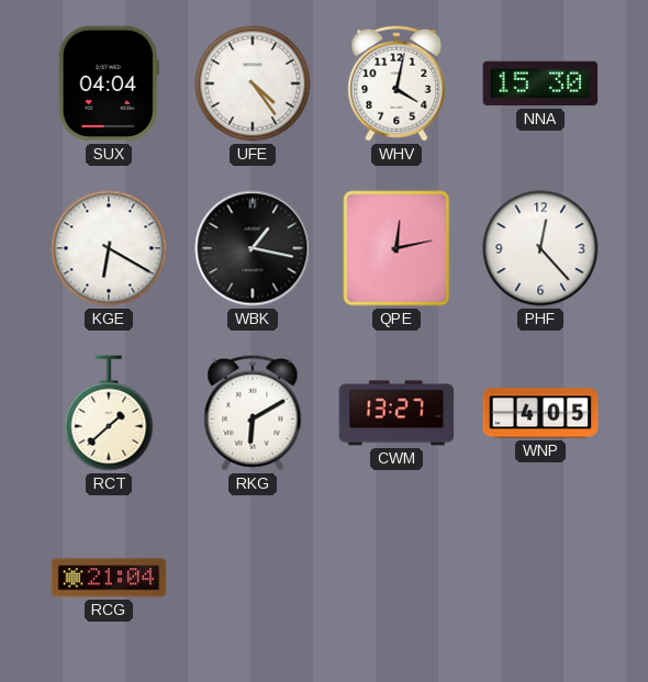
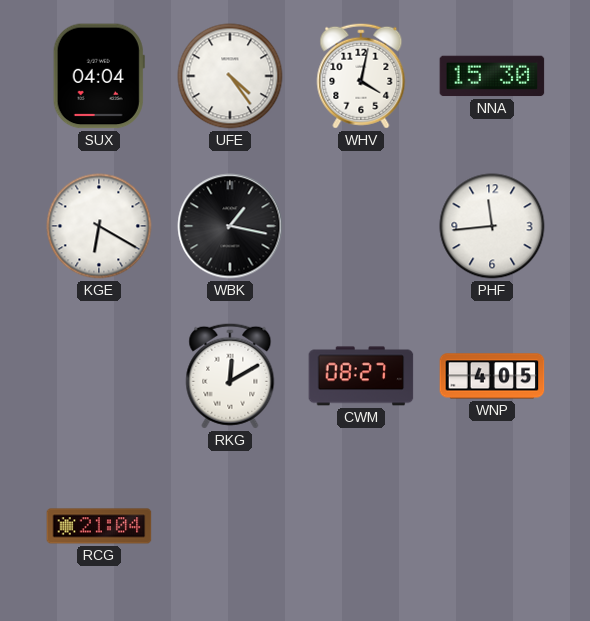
QPE: 12:13 -> none
PHF: 12:23 -> 11:44
RCT: 1:38 -> none
RKG: 6:10 -> 12:10
CWM: 13:27 -> 08:27
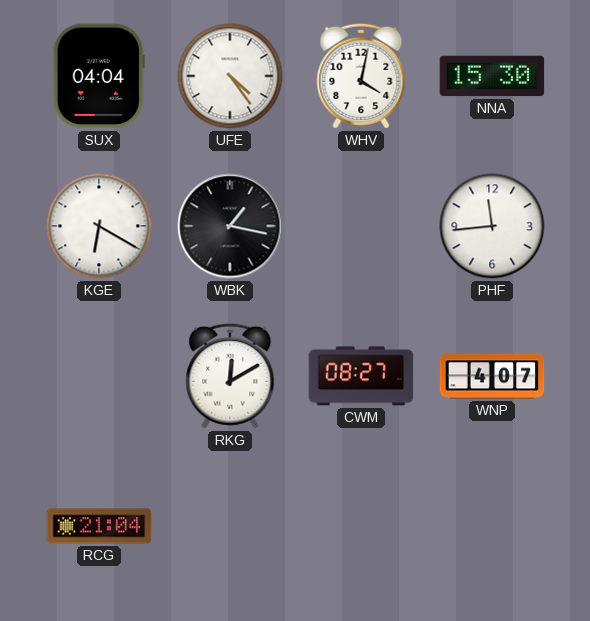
WNP: 4:05 -> 4:07
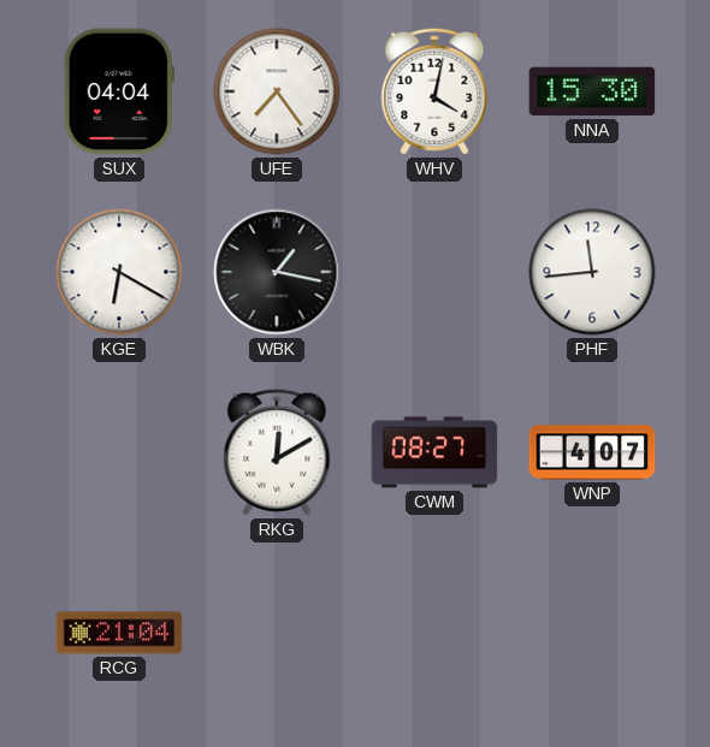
UFE: 4:24 -> 7:24
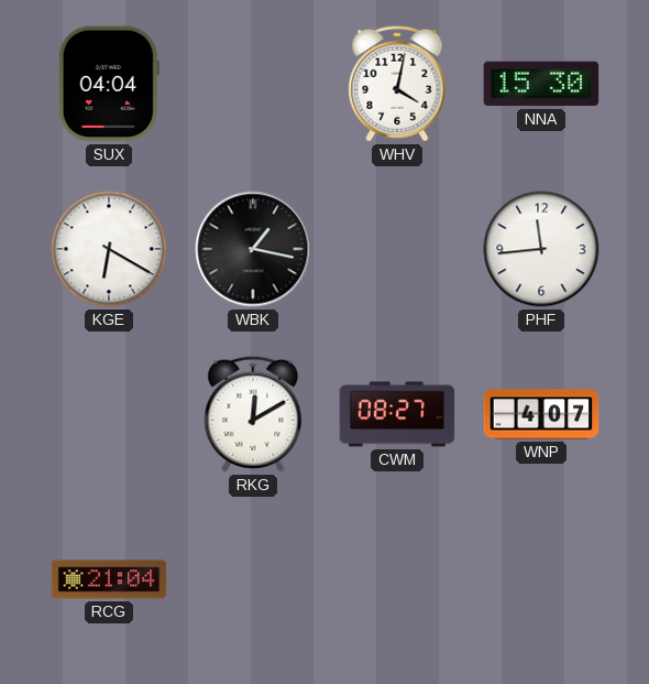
UFE: 7:24 -> none
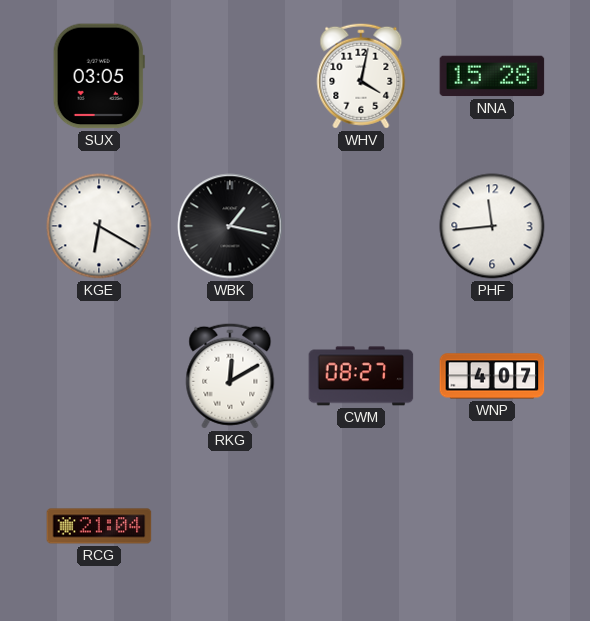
SUX: 04:04 -> 03:05
NNA: 15:30 -> 15:28
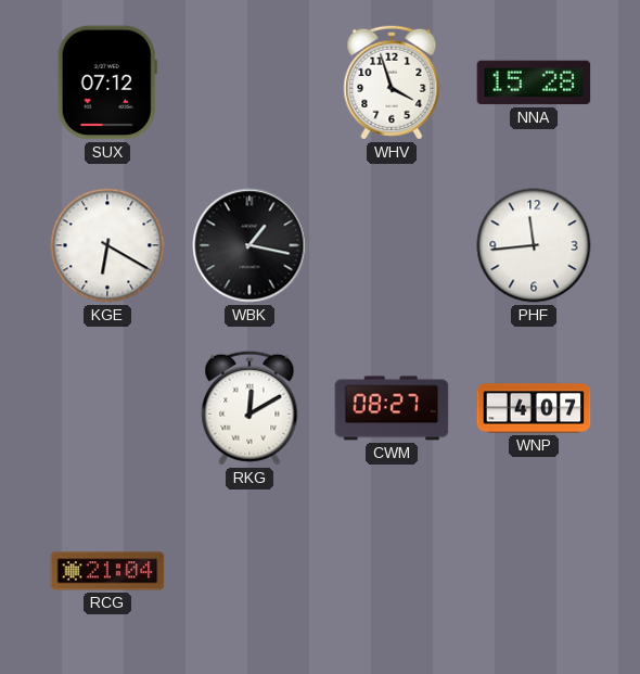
SUX: 03:05 -> 07:12
WHV: 4:02 -> 3:57
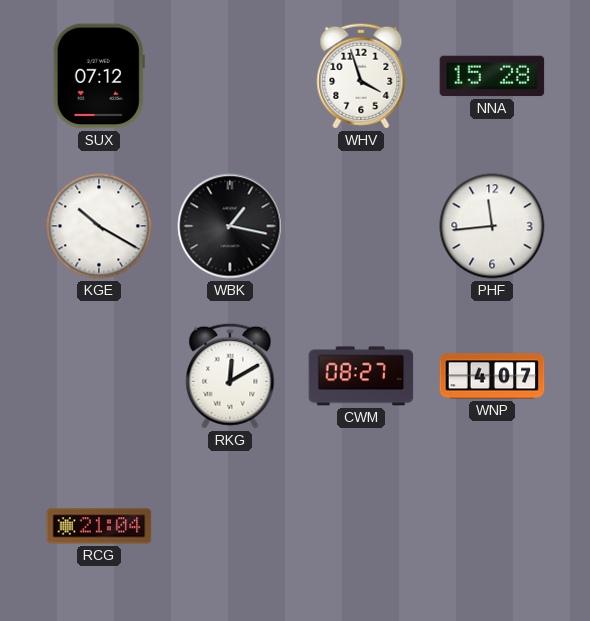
KGE: 6:20 -> 10:20
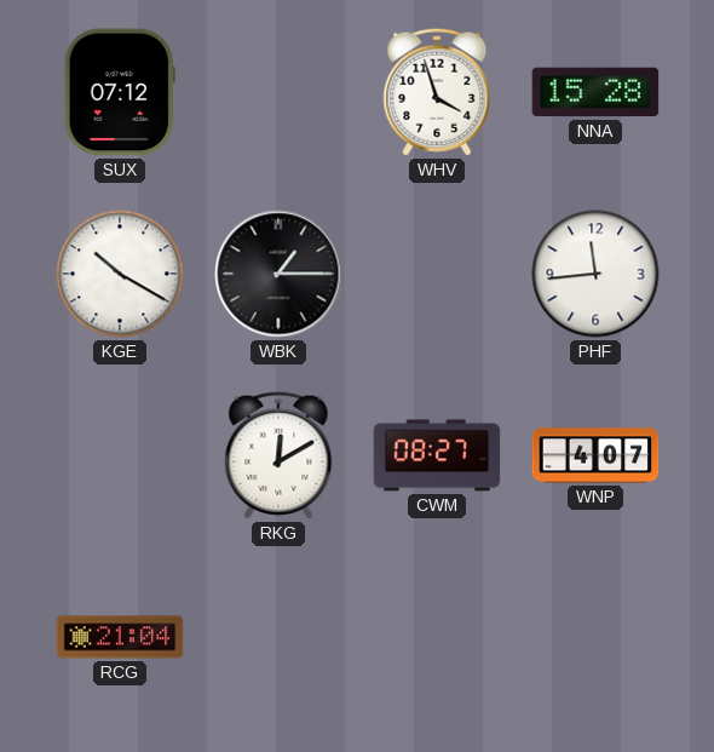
WBK: 1:17 -> 1:15
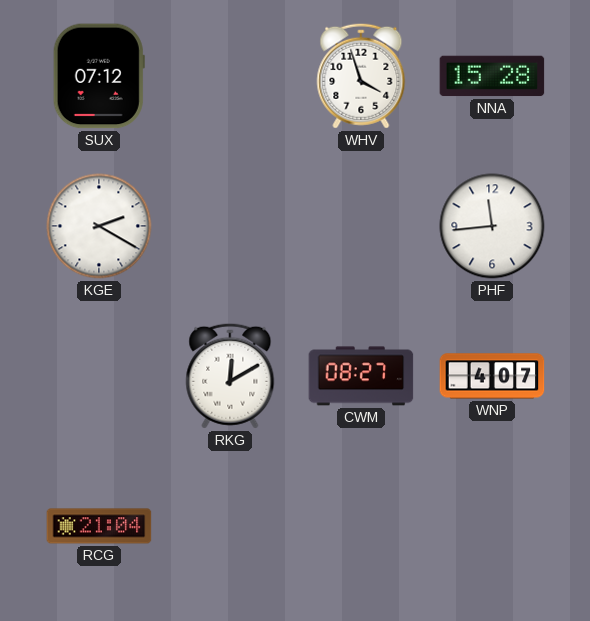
KGE: 10:20 -> 2:20
WBK: 1:15 -> none
